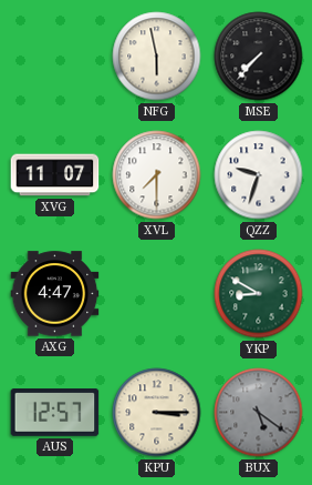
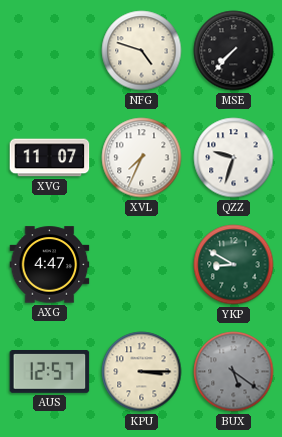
NFG: 5:58 -> 4:48
XVL: 7:30 -> 7:34
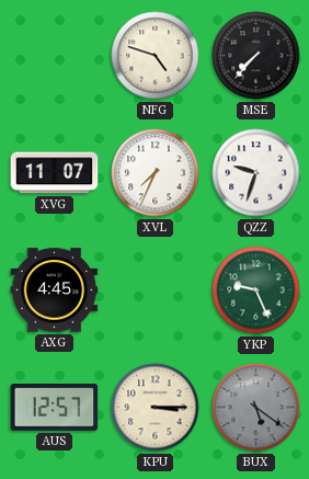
AXG: 4:47 -> 4:45
YKP: 8:50 -> 9:26
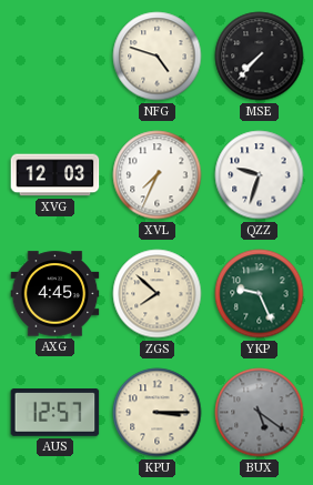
XVG: 11:07 -> 12:03
ZGS: none -> 7:52
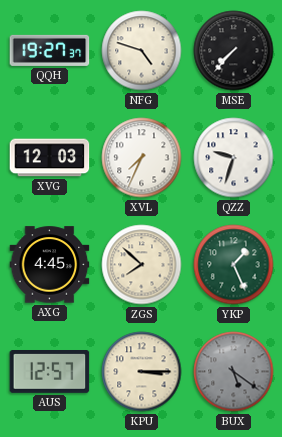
QQH: none -> 19:27
YKP: 9:26 -> 1:26
